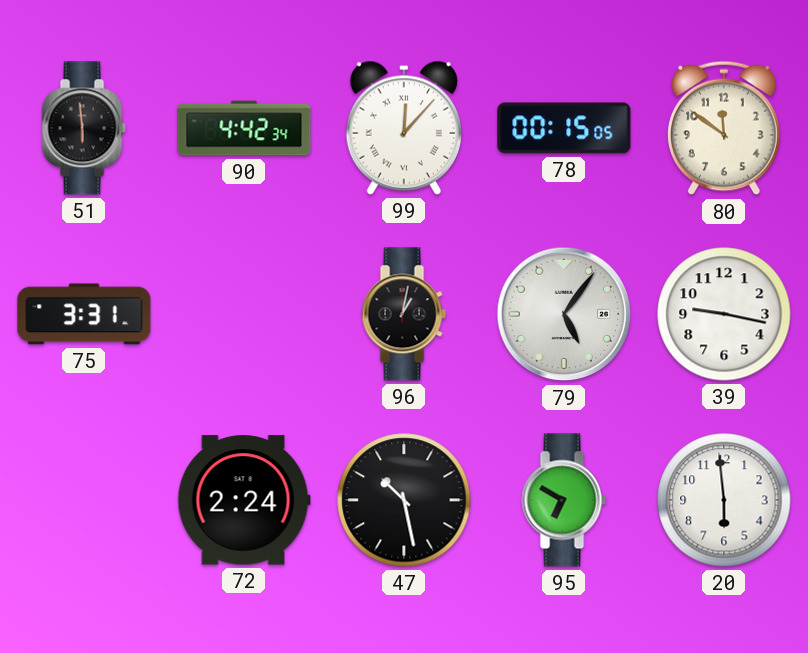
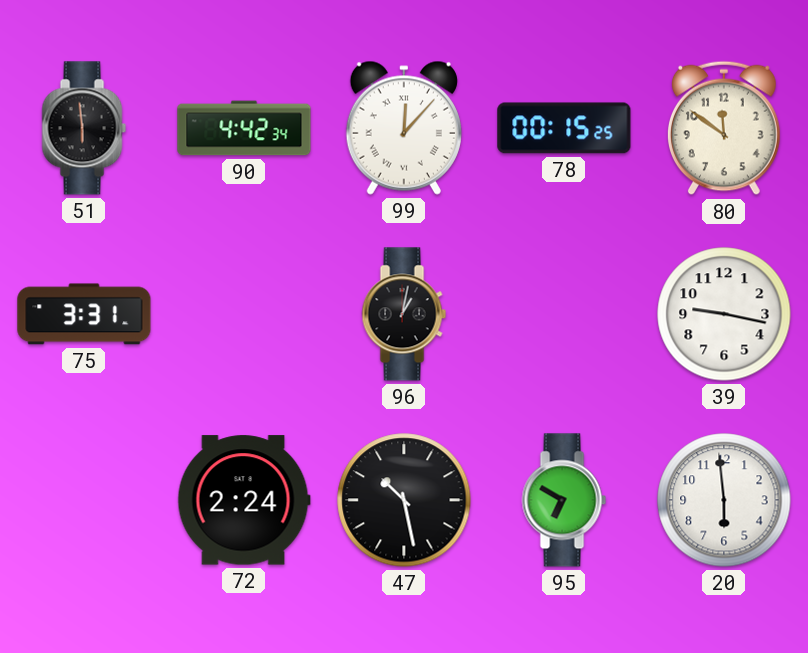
78: 00:15:05 -> 00:15:25
79: 5:06 -> none
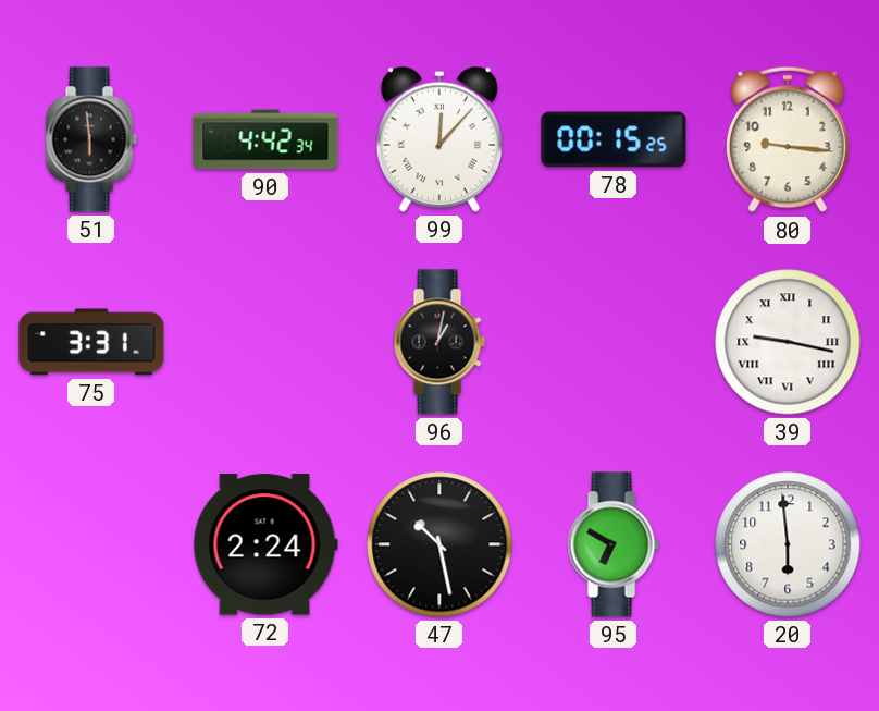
80: 11:51 -> 9:16
39 numerals: Arabic -> Roman
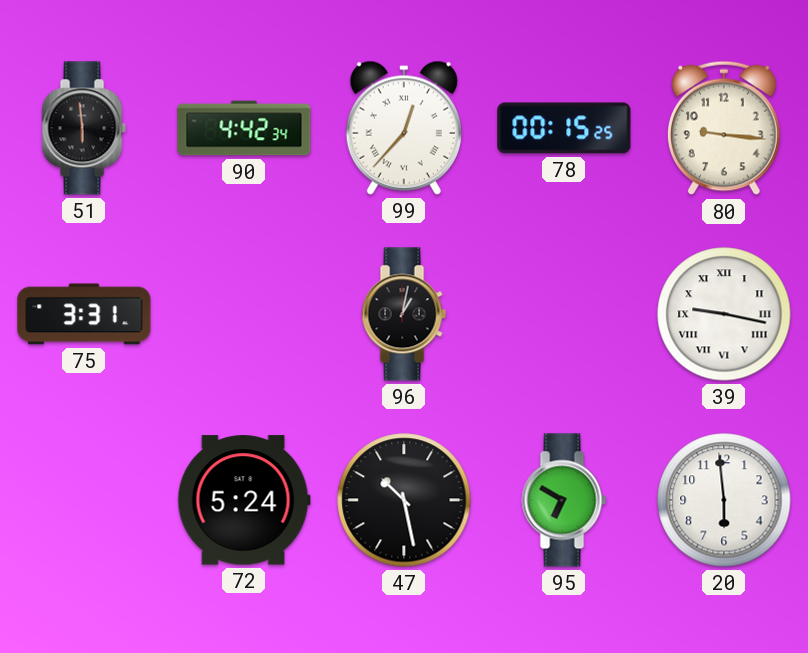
99: 12:07 -> 12:37
72: 2:24 -> 5:24
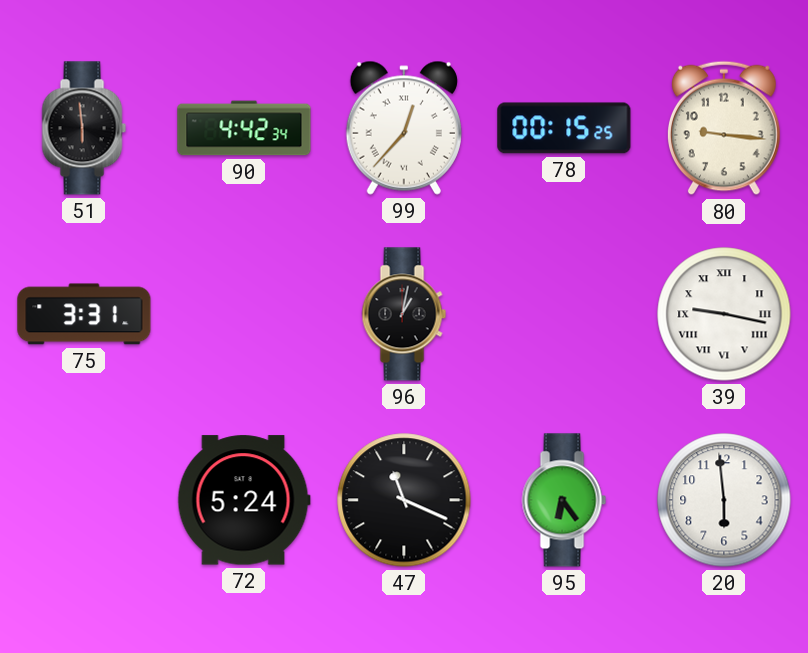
47: 10:28 -> 11:19
95: 6:50 -> 6:24
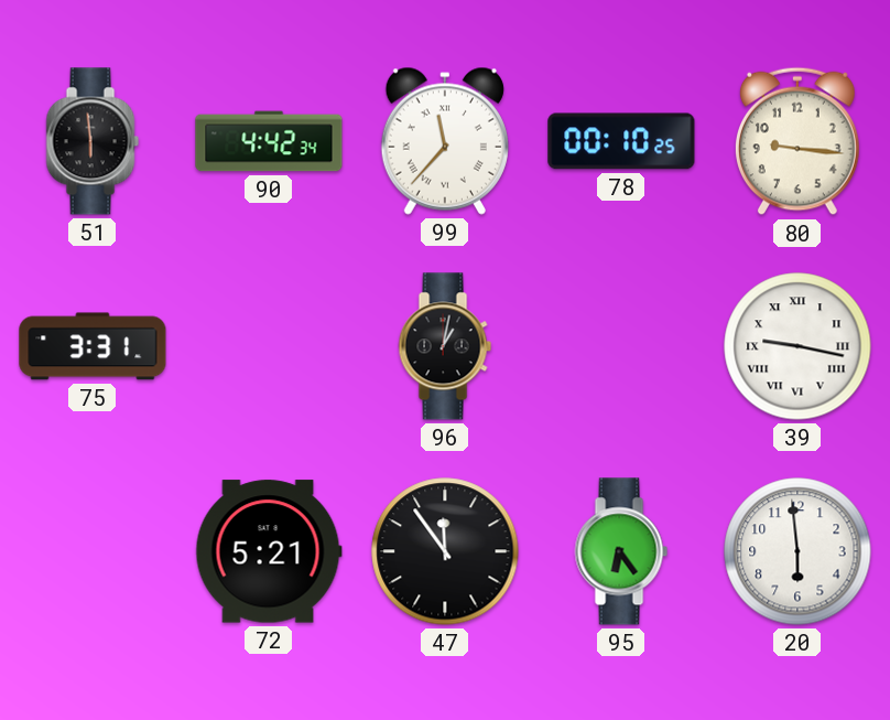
99: 12:37 -> 11:37
78: 00:15 -> 00:10
72: 5:24 -> 5:21
47: 11:19 -> 11:54
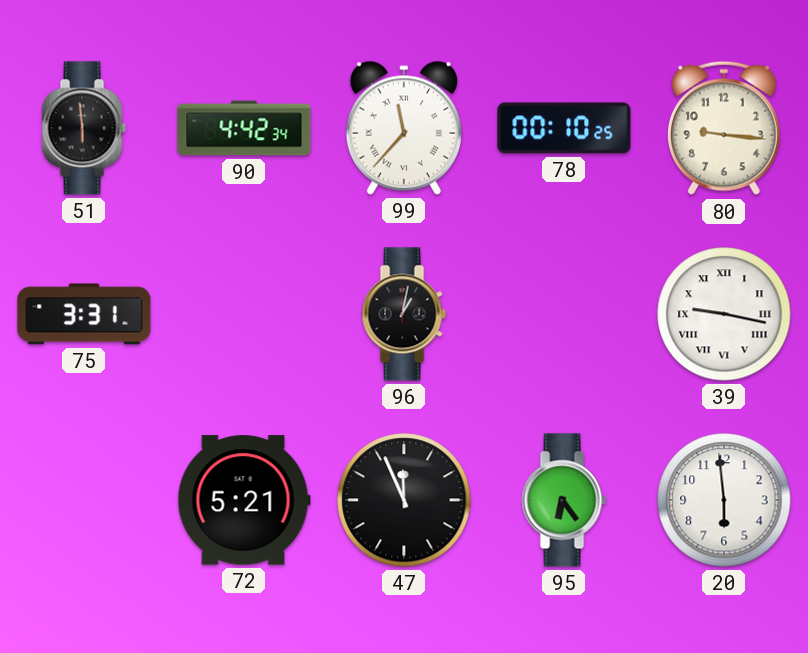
47: 11:54 -> 11:56
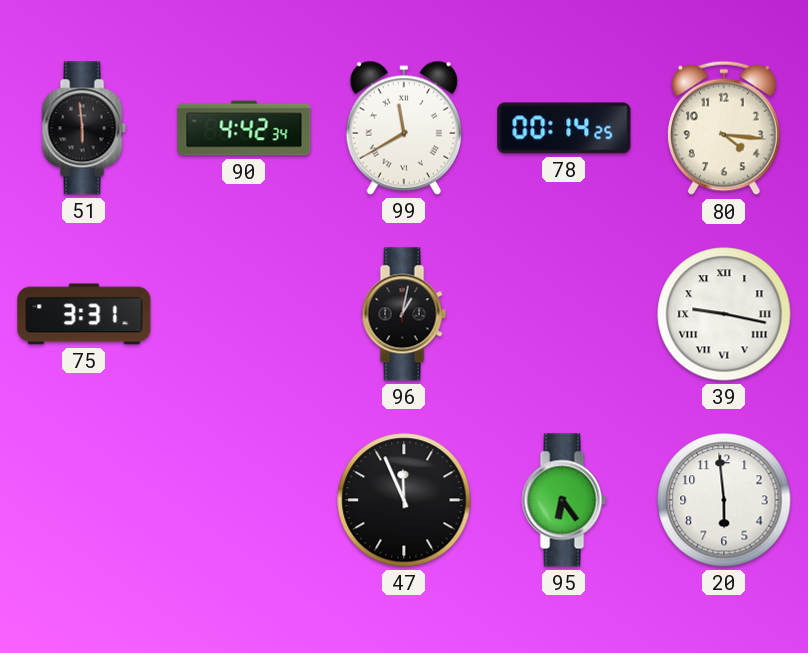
99: 11:37 -> 11:40
78: 00:10 -> 00:14
80: 9:16 -> 4:16
72: 5:21 -> none
